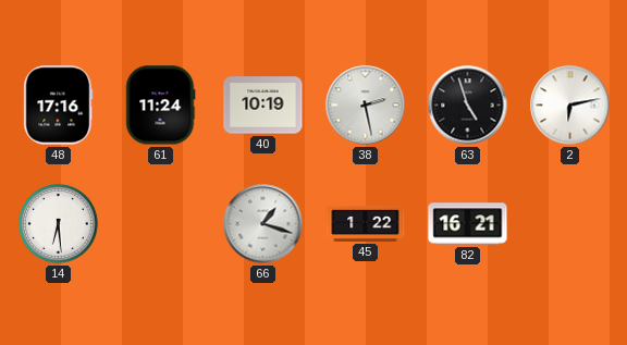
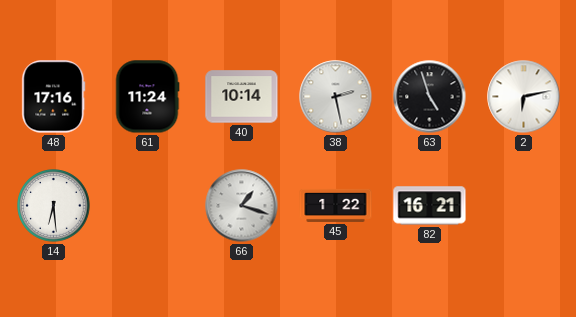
40: 10:19 -> 10:14
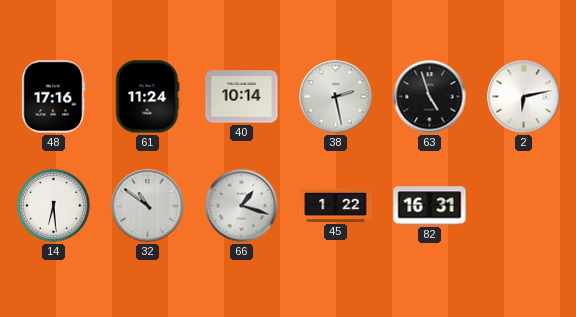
32: none -> 10:51
82: 16:21 -> 16:31
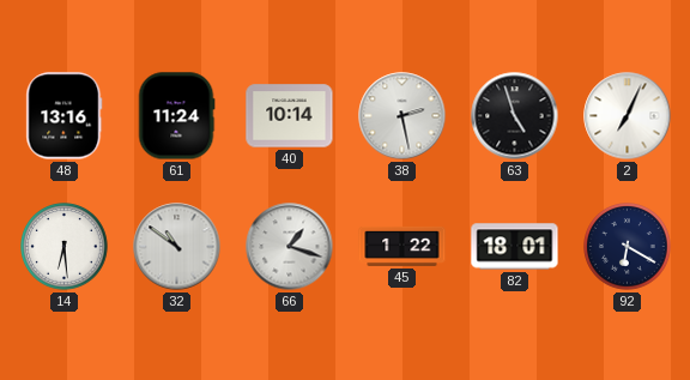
48: 17:16 -> 13:16
2: 6:13 -> 7:04
82: 16:31 -> 18:01
92: none -> 6:20
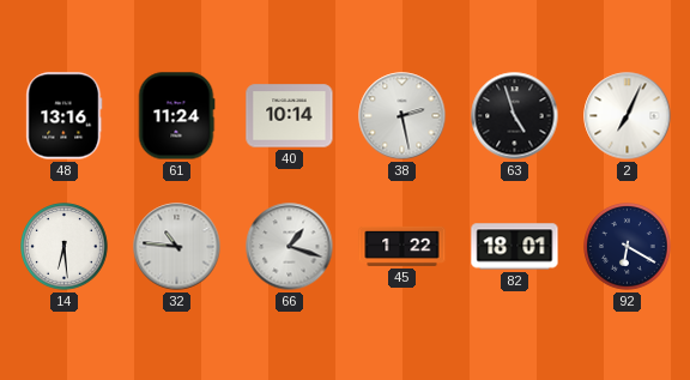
32: 10:51 -> 10:46
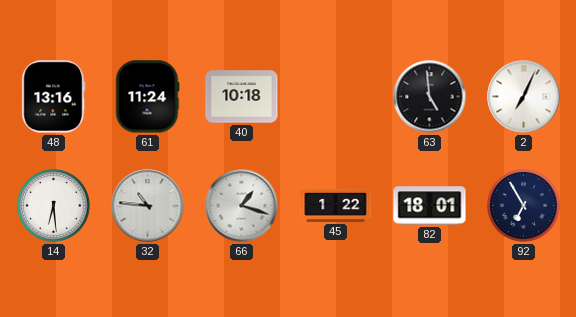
40: 10:14 -> 10:18
38: 2:28 -> none
63: 4:57 -> 4:59
92: 6:20 -> 6:55
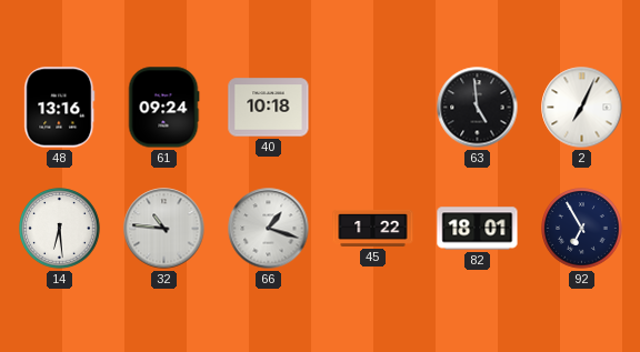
61: 11:24 -> 09:24
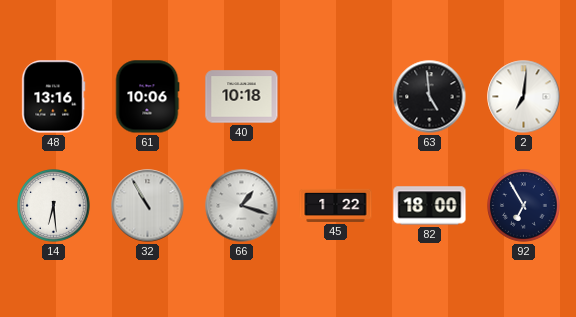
61: 09:24 -> 10:06
2: 7:04 -> 7:01
32: 10:46 -> 10:55
82: 18:01 -> 18:00
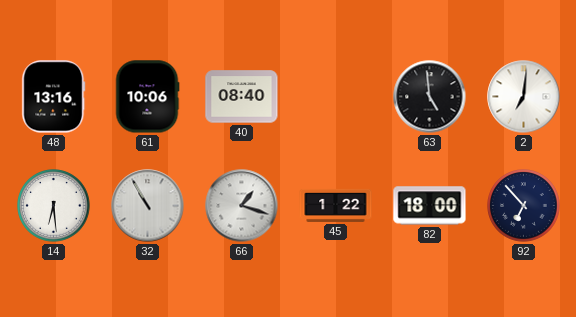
40: 10:18 -> 08:40
92: 6:55 -> 6:53
